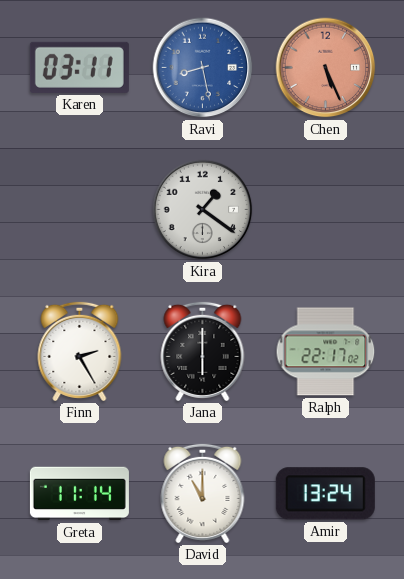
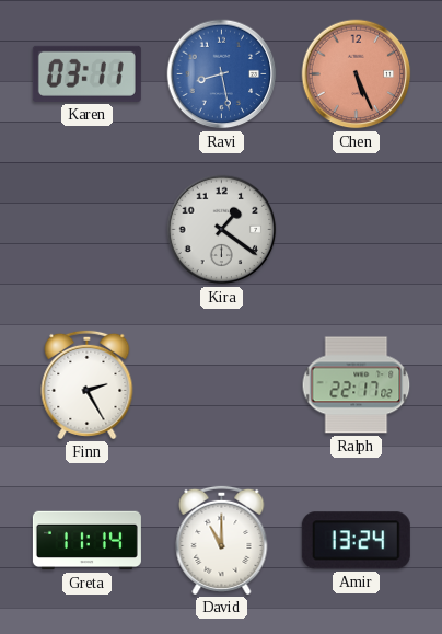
Jana: 6:00 -> none
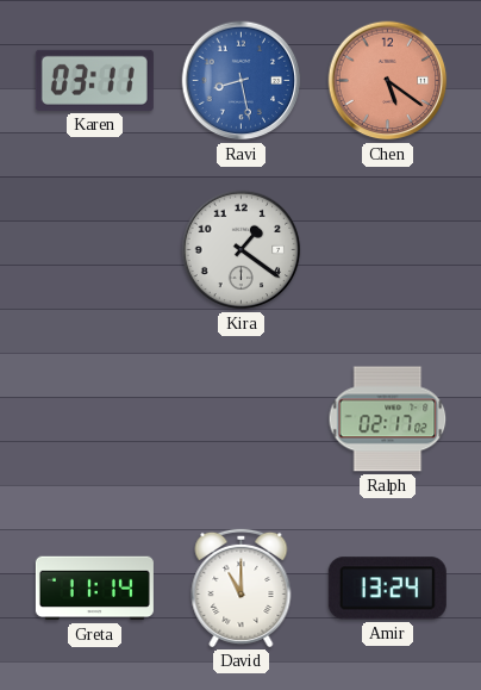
Chen: 5:26 -> 5:21
Finn: 2:25 -> none
Ralph: 22:17 -> 02:17
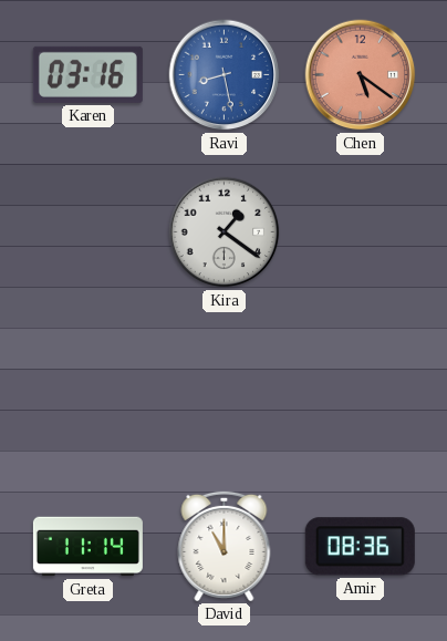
Karen: 03:11 -> 03:16
Ralph: 02:17 -> none
Amir: 13:24 -> 08:36
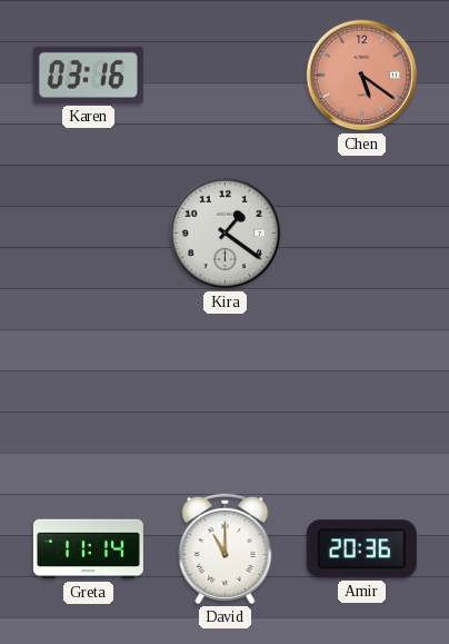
Ravi: 8:28 -> none
Amir: 08:36 -> 20:36
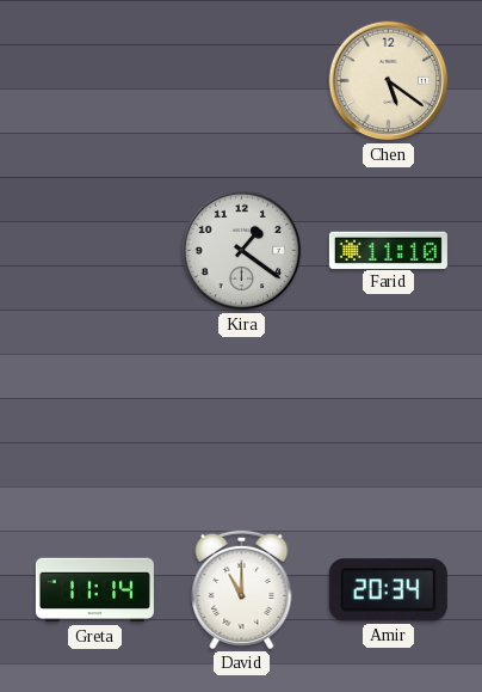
Karen: 03:16 -> none
Chen dial: salmon -> cream
Farid: none -> 11:10
Amir: 20:36 -> 20:34
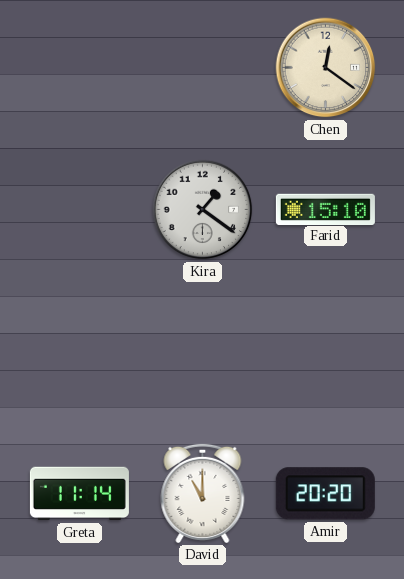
Chen: 5:21 -> 12:21
Farid: 11:10 -> 15:10
Amir: 20:34 -> 20:20
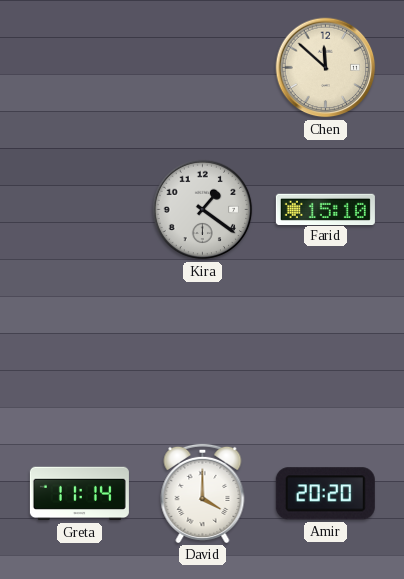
Chen: 12:21 -> 11:52
David: 11:00 -> 4:00
